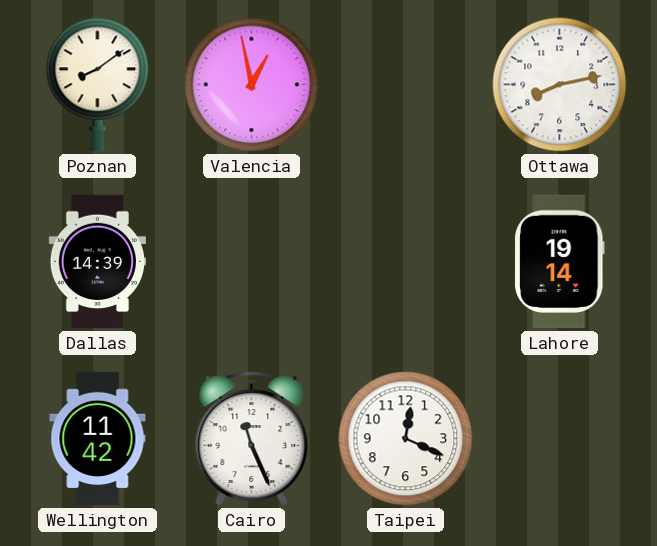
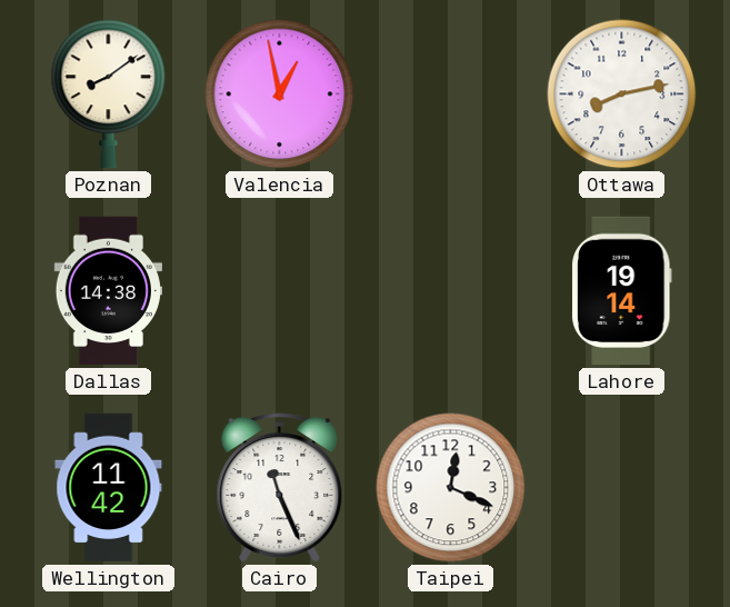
Dallas: 14:39 -> 14:38
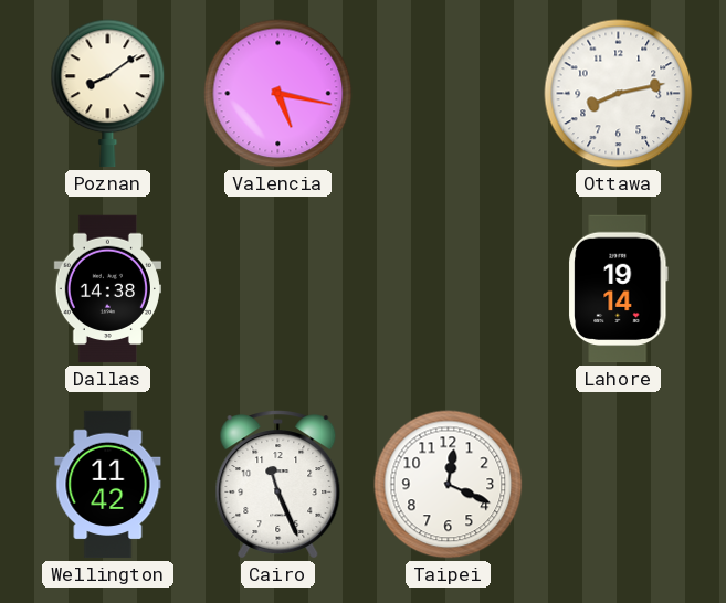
Valencia: 12:58 -> 5:17
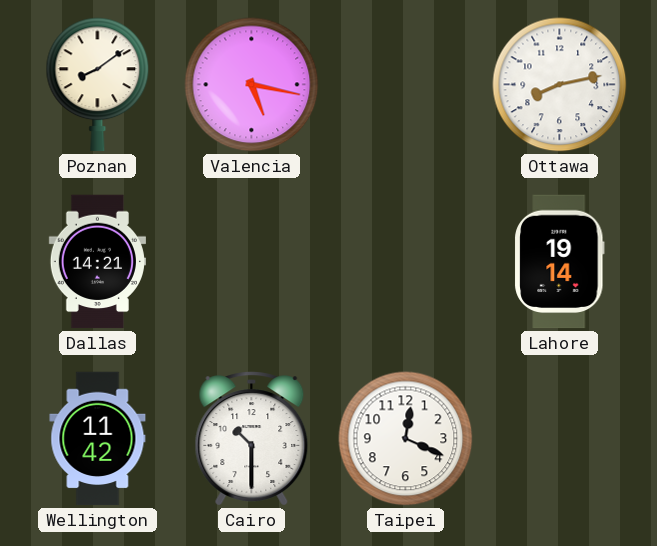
Dallas: 14:38 -> 14:21
Cairo: 11:26 -> 10:30
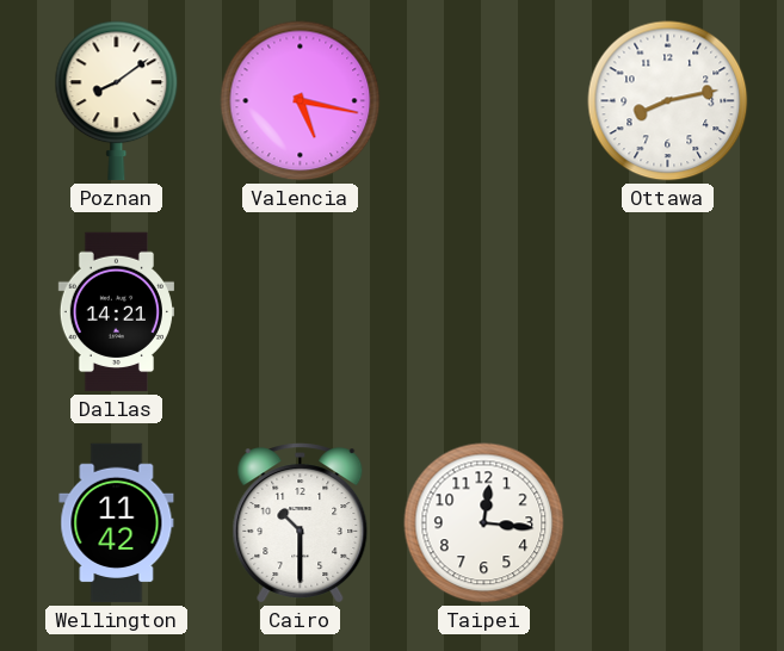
Lahore: 19:14 -> none
Taipei: 12:19 -> 12:16
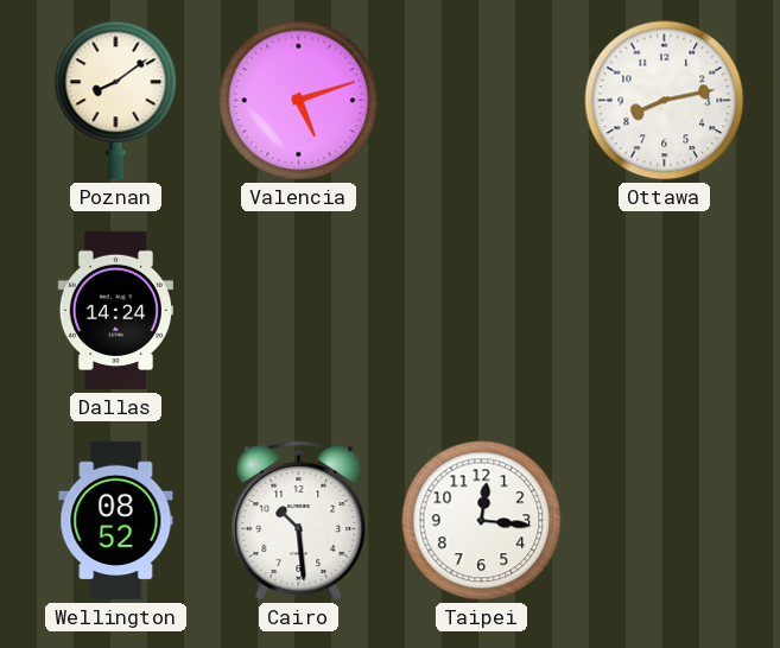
Valencia: 5:17 -> 5:12
Dallas: 14:21 -> 14:24
Wellington: 11:42 -> 08:52
Cairo: 10:30 -> 10:29
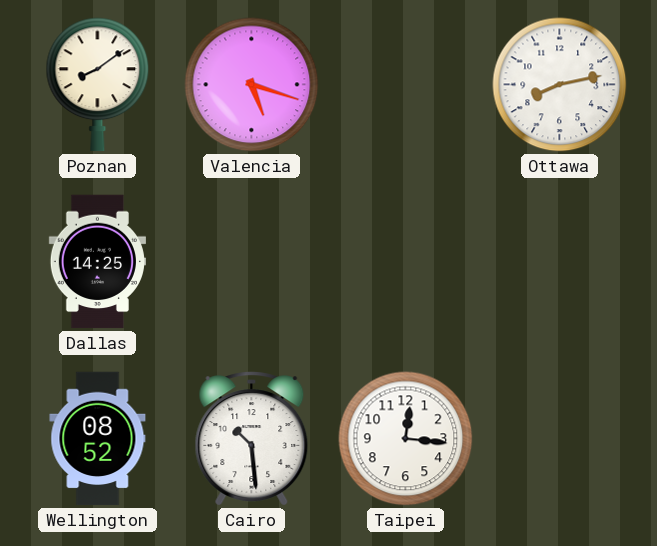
Valencia: 5:12 -> 5:18
Dallas: 14:24 -> 14:25
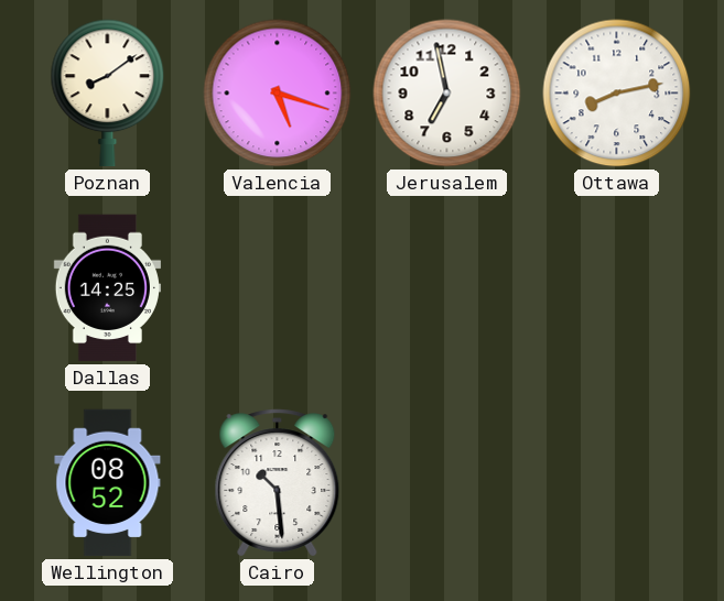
Jerusalem: none -> 6:58
Taipei: 12:16 -> none
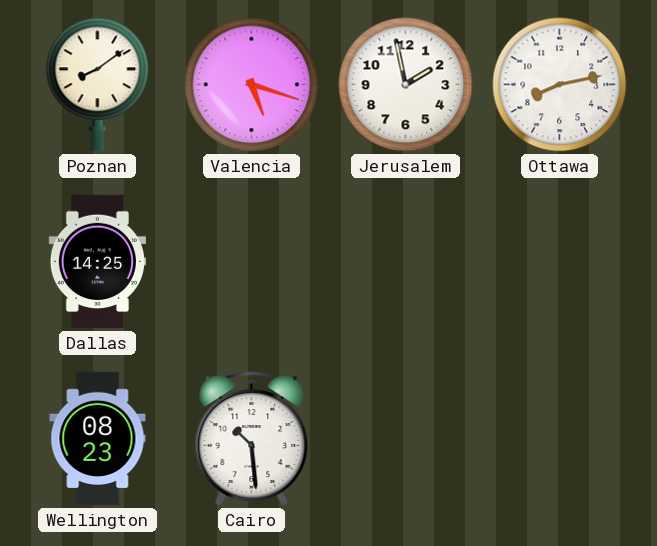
Jerusalem: 6:58 -> 1:58
Wellington: 08:52 -> 08:23
